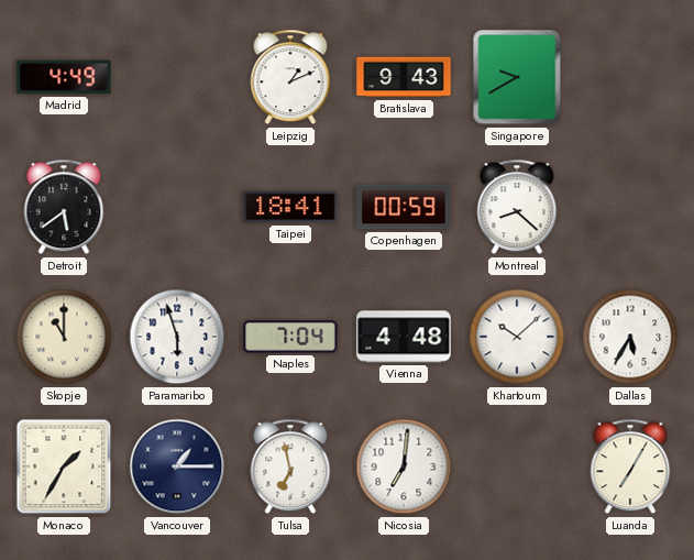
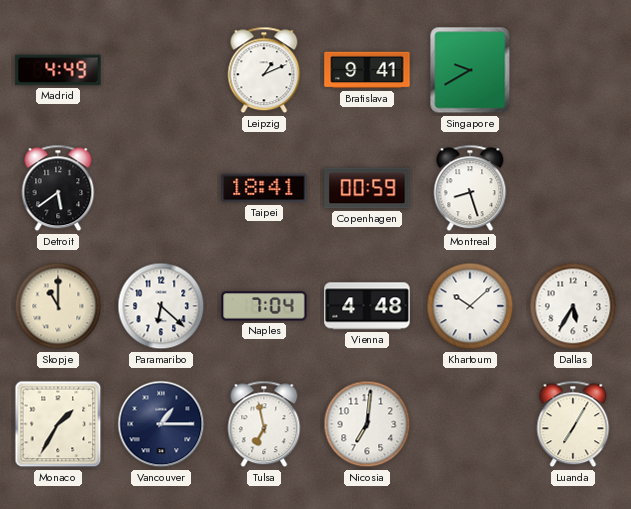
Bratislava: 9:43 -> 9:41
Montreal: 8:22 -> 8:27
Paramaribo: 5:57 -> 6:22
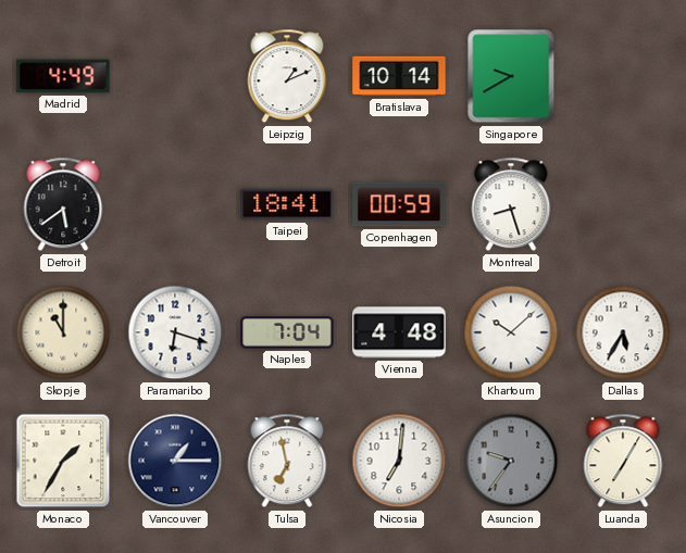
Bratislava: 9:41 -> 10:14
Paramaribo: 6:22 -> 6:18
Asuncion: none -> 9:36
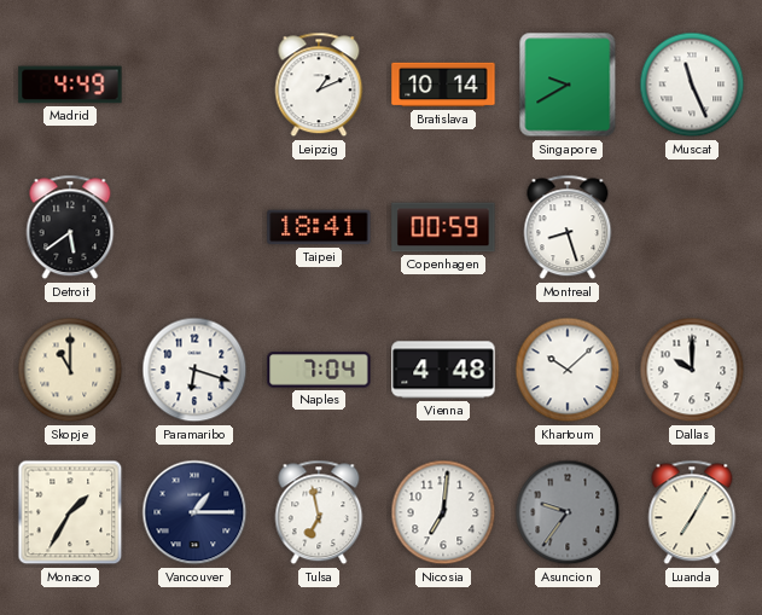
Muscat: none -> 11:26
Dallas: 5:35 -> 10:00
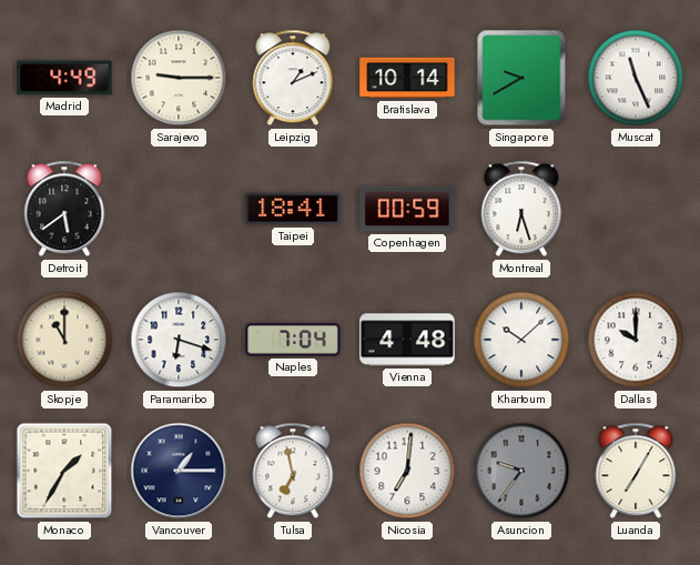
Sarajevo: none -> 9:15
Montreal: 8:27 -> 6:27
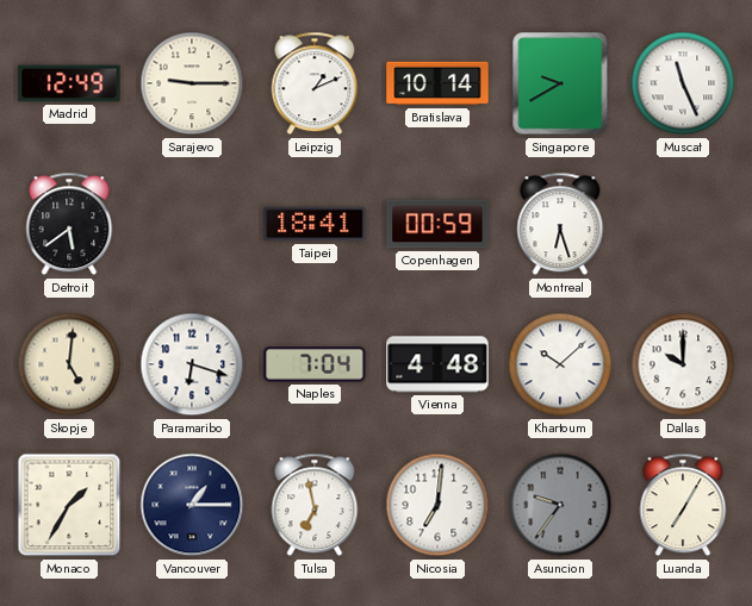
Madrid: 4:49 -> 12:49
Skopje: 11:00 -> 5:01
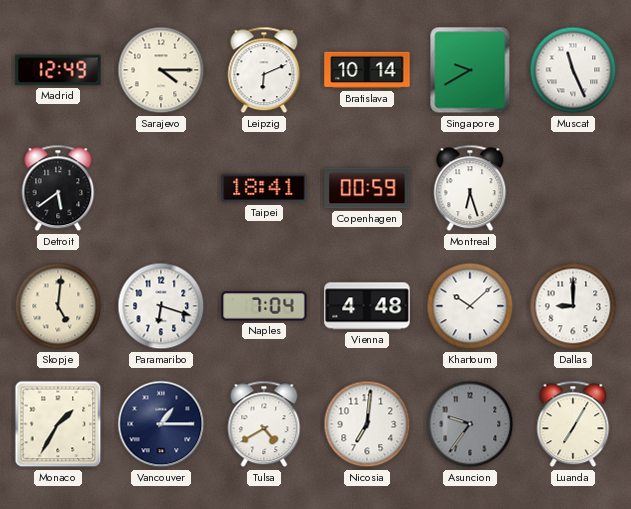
Sarajevo: 9:15 -> 4:15
Leipzig: 1:11 -> 6:11
Dallas: 10:00 -> 9:00
Tulsa: 6:58 -> 4:40
